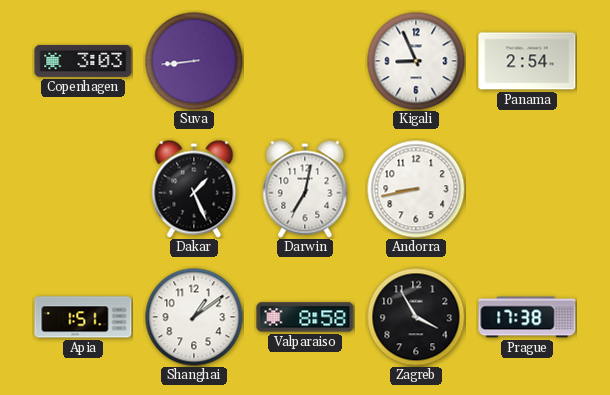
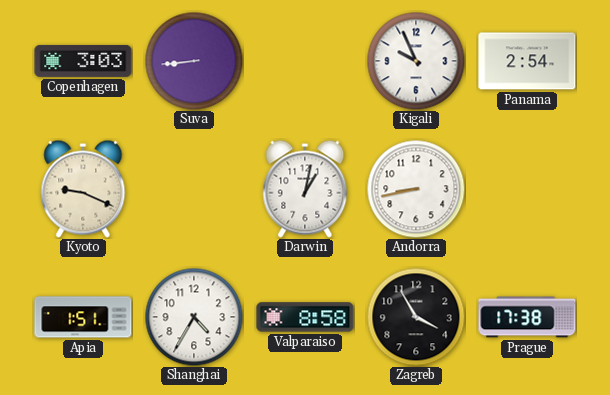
Kigali: 8:56 -> 9:56
Kyoto: none -> 9:19
Dakar: 1:26 -> none
Darwin: 7:02 -> 1:02
Shanghai: 1:09 -> 4:35
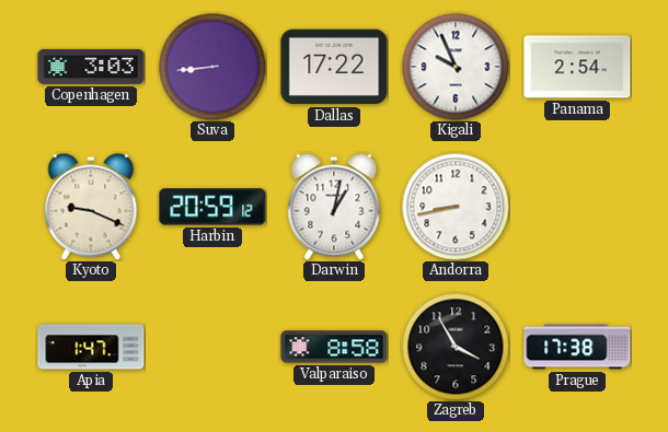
Dallas: none -> 17:22
Harbin: none -> 20:59
Apia: 1:51 -> 1:47
Shanghai: 4:35 -> none
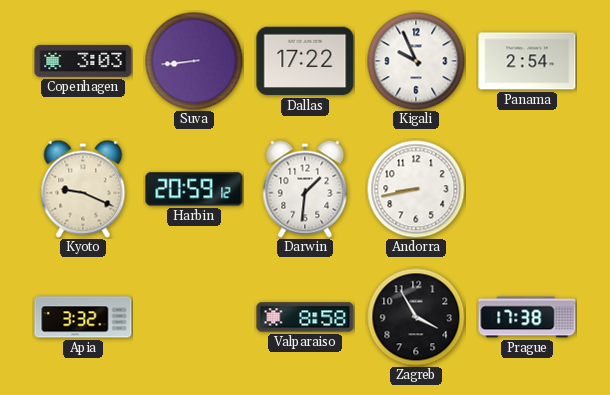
Darwin: 1:02 -> 1:31
Apia: 1:47 -> 3:32
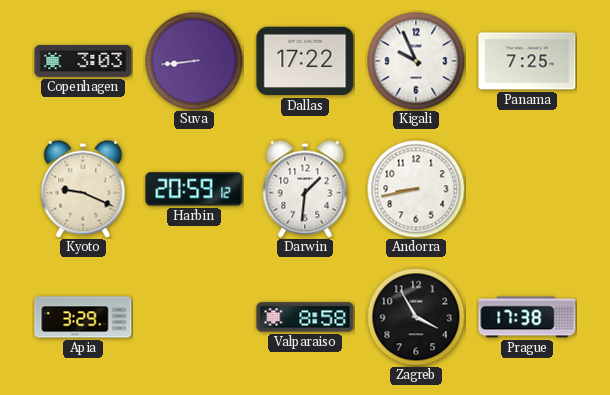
Panama: 2:54 -> 7:25
Apia: 3:32 -> 3:29
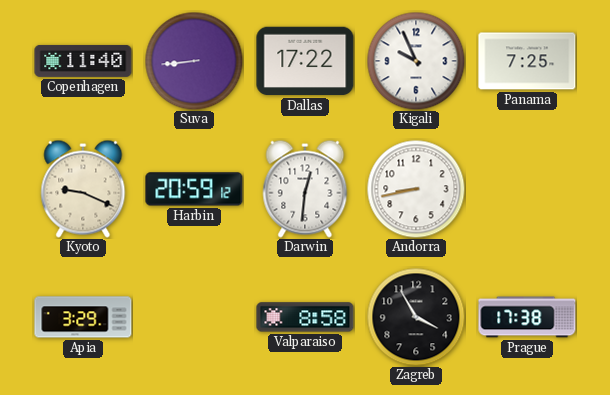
Copenhagen: 3:03 -> 11:40
Darwin: 1:31 -> 12:31
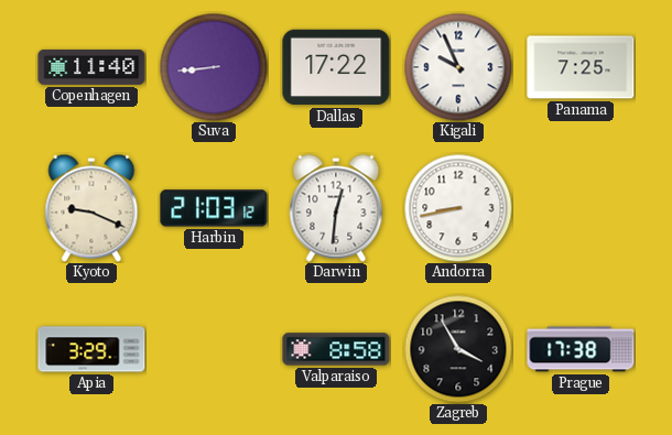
Harbin: 20:59 -> 21:03
